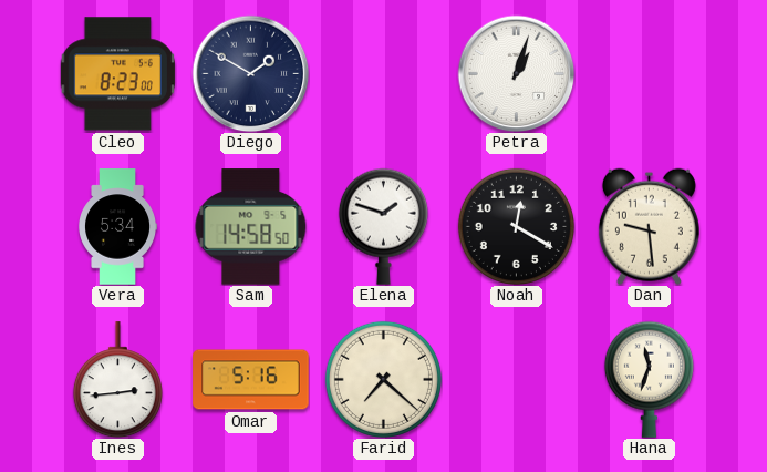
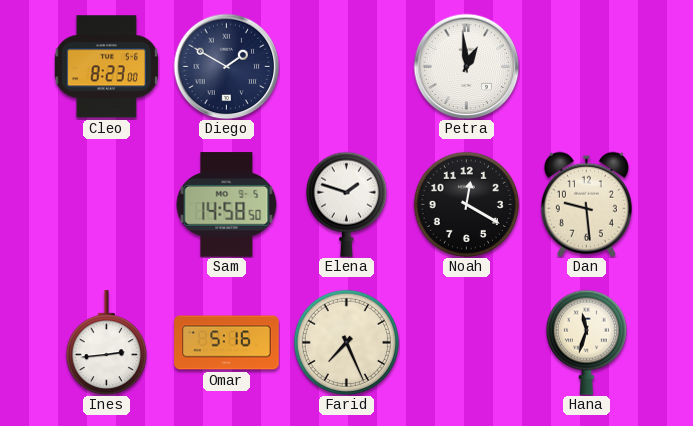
Petra: 1:03 -> 12:59
Vera: 5:34 -> none
Farid: 7:22 -> 7:26
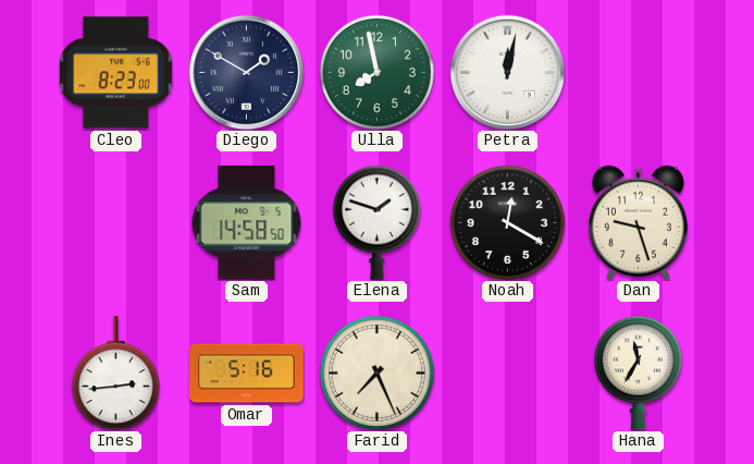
Ulla: none -> 7:58
Petra: 12:59 -> 12:02
Dan: 9:29 -> 9:27
Hana: 11:33 -> 11:35
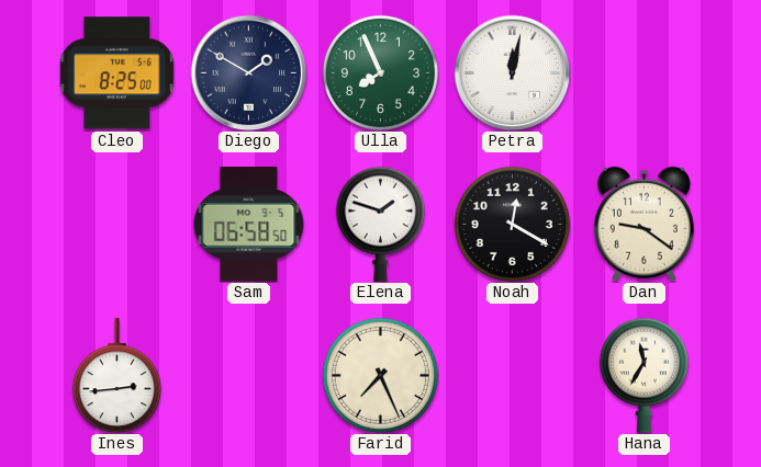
Cleo: 8:23 -> 8:25
Ulla: 7:58 -> 7:56
Sam: 14:58 -> 06:58
Dan: 9:27 -> 9:21
Omar: 5:16 -> none
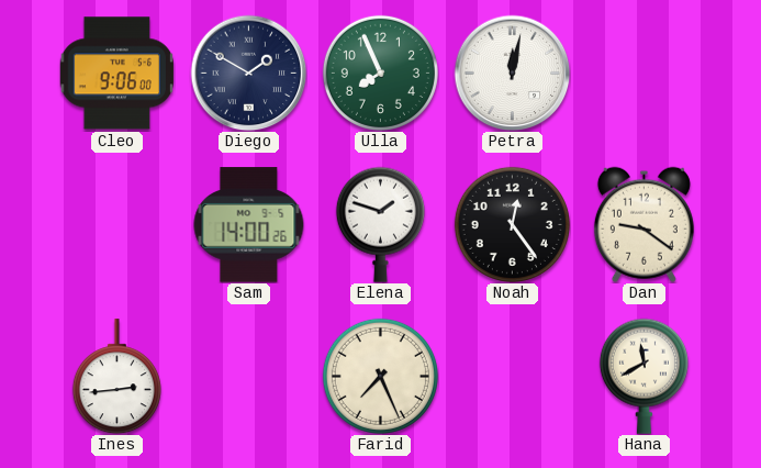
Cleo: 8:25 -> 9:06
Sam: 06:58 -> 14:00
Noah: 12:20 -> 12:24
Hana: 11:35 -> 11:40
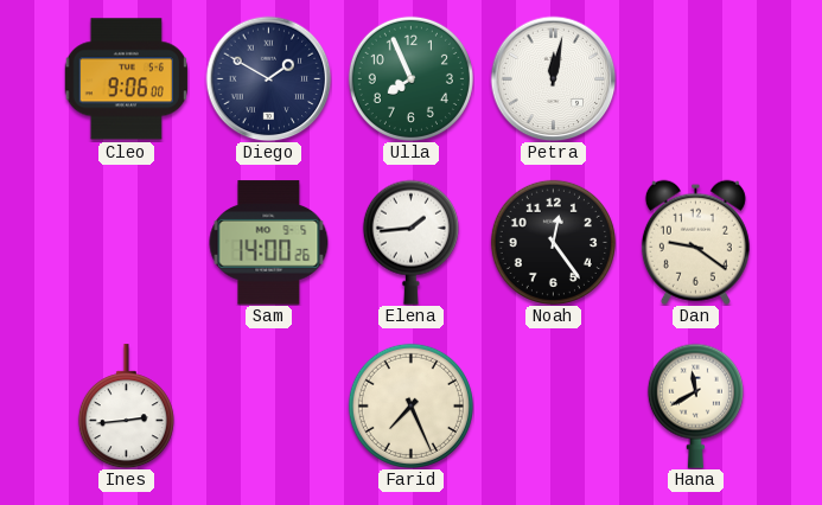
Elena: 1:48 -> 1:44
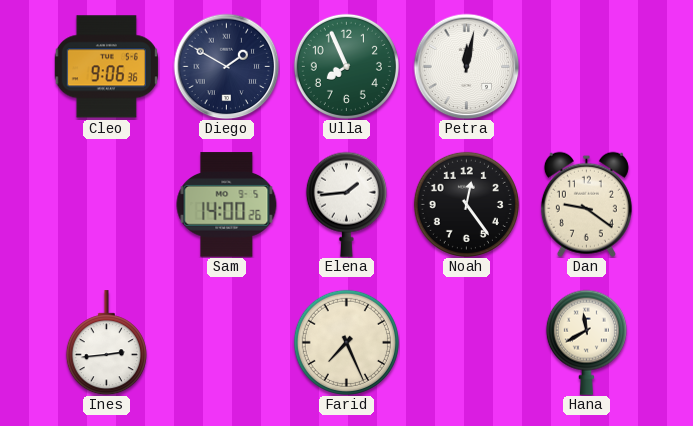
Cleo: 9:06:00 -> 9:06:36
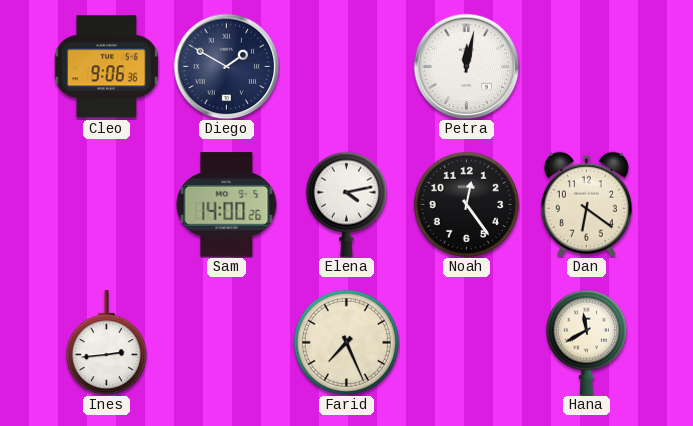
Ulla: 7:56 -> none
Elena: 1:44 -> 4:13
Dan: 9:21 -> 6:21
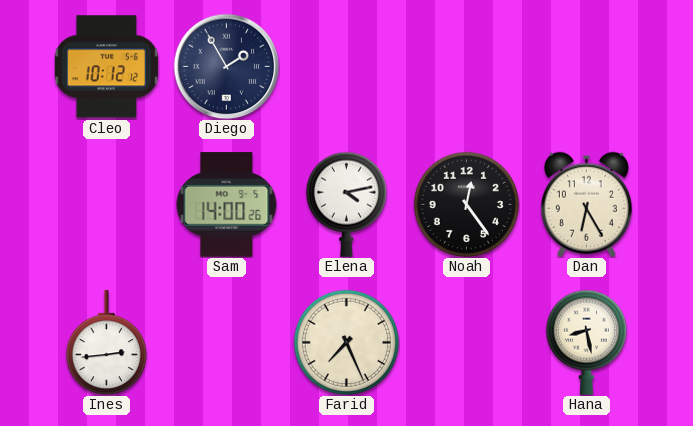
Cleo: 9:06 -> 10:12
Diego: 1:50 -> 1:55
Petra: 12:02 -> none
Dan: 6:21 -> 6:25
Hana: 11:40 -> 8:28
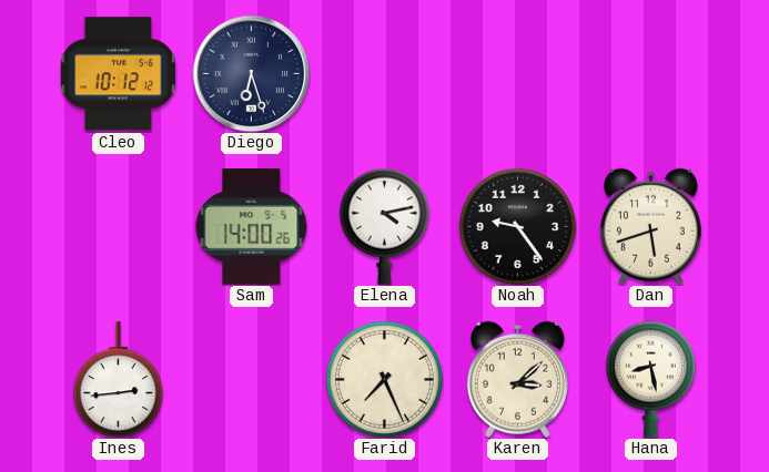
Diego: 1:55 -> 6:27
Noah: 12:24 -> 9:24
Dan: 6:25 -> 5:42
Karen: none -> 3:08
